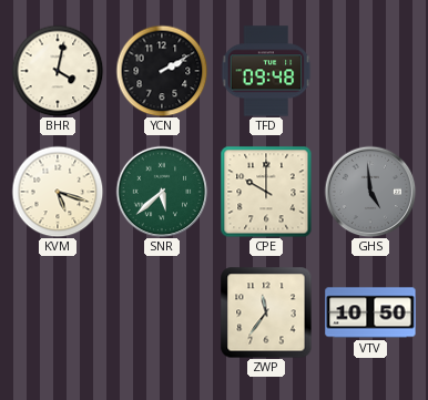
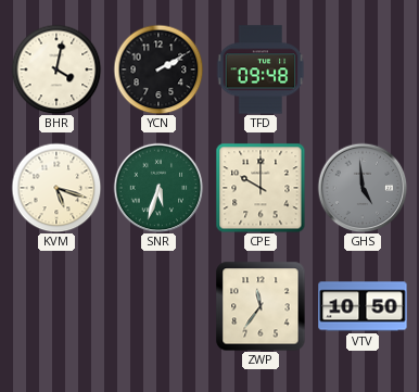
SNR: 5:38 -> 5:33
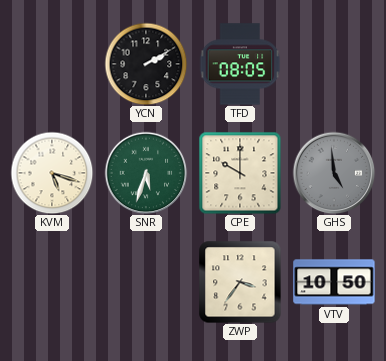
BHR: 4:02 -> none
TFD: 09:48 -> 08:05
ZWP: 11:36 -> 3:36
